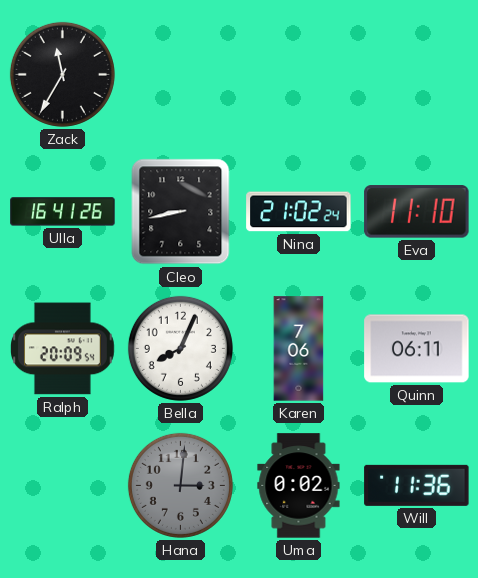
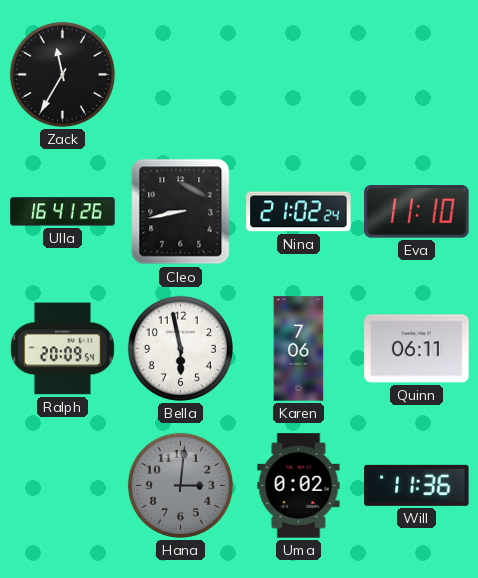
Bella: 8:04 -> 5:58
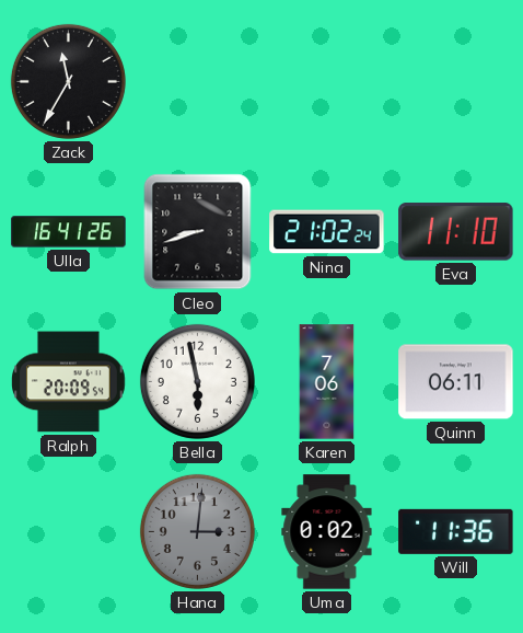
Cleo: 8:43 -> 8:42
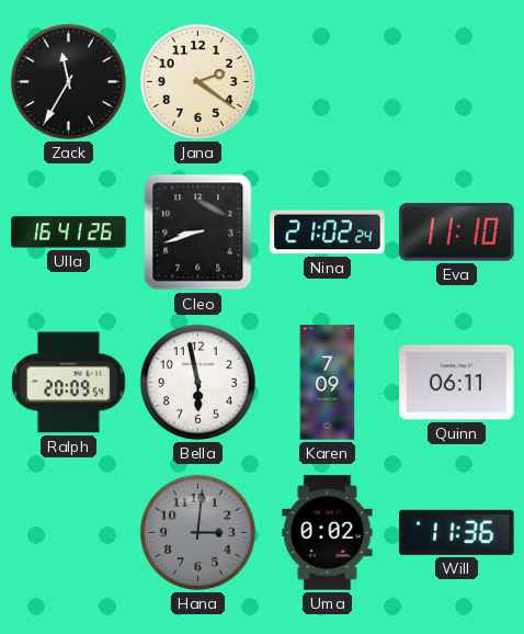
Jana: none -> 2:21
Karen: 7:06 -> 7:09
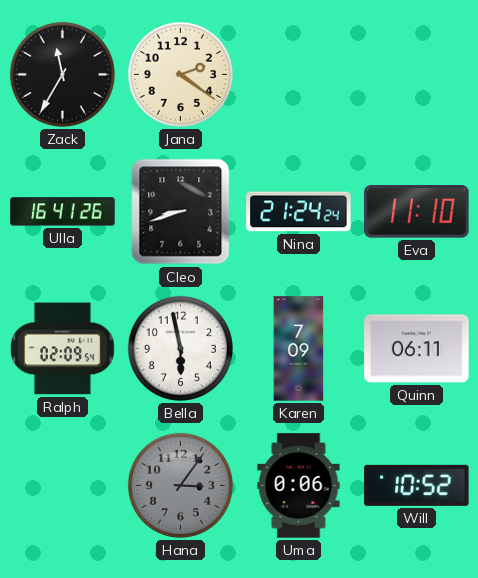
Nina: 21:02 -> 21:24
Ralph: 20:09 -> 02:09
Hana: 3:01 -> 3:06
Uma: 0:02 -> 0:06
Will: 11:36 -> 10:52
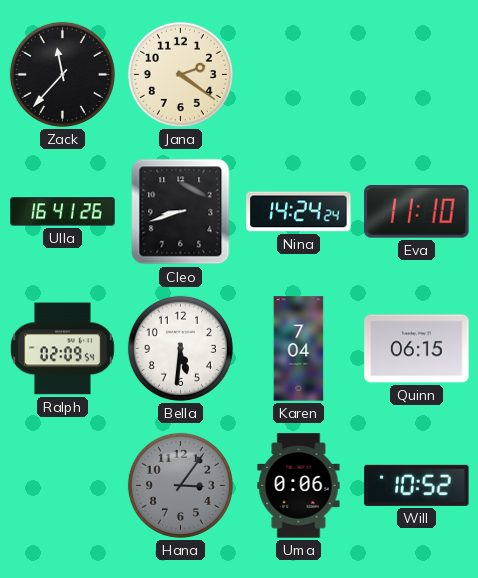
Zack: 11:35 -> 11:37
Nina: 21:24 -> 14:24
Bella: 5:58 -> 5:31
Karen: 7:09 -> 7:04
Quinn: 06:11 -> 06:15
